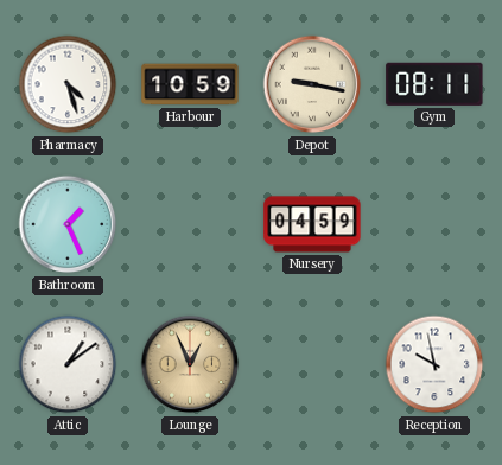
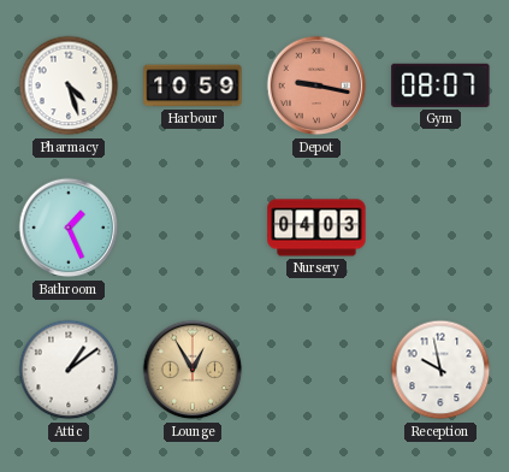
Depot dial: cream -> salmon
Gym: 08:11 -> 08:07
Nursery: 04:59 -> 04:03
Lounge: 12:56 -> 12:55
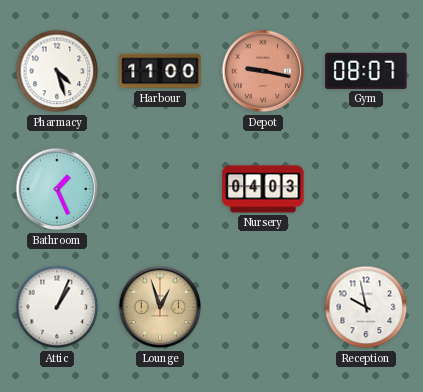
Harbour: 10:59 -> 11:00
Attic: 1:09 -> 1:04
Lounge: 12:55 -> 12:57
